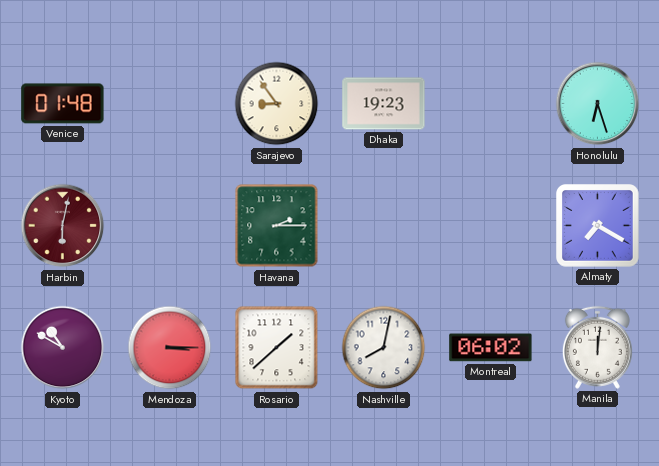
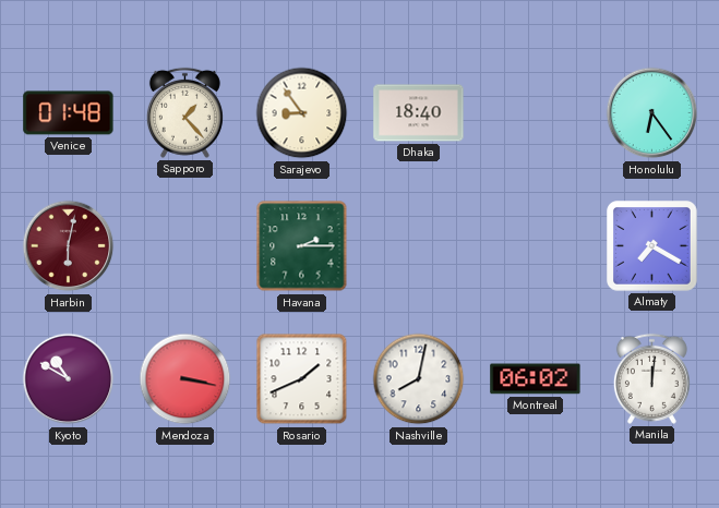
Sapporo: none -> 1:23
Dhaka: 19:23 -> 18:40
Honolulu: 6:27 -> 6:24
Mendoza: 3:15 -> 3:17
Rosario: 1:38 -> 1:41
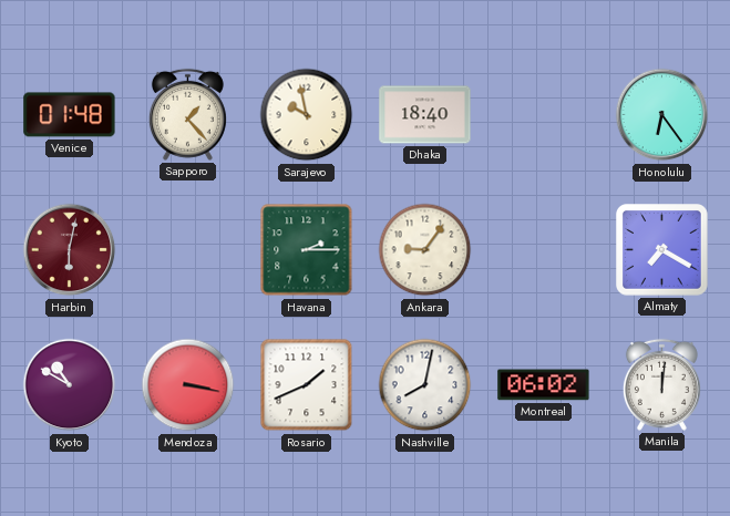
Sarajevo: 8:54 -> 9:58
Ankara: none -> 9:06
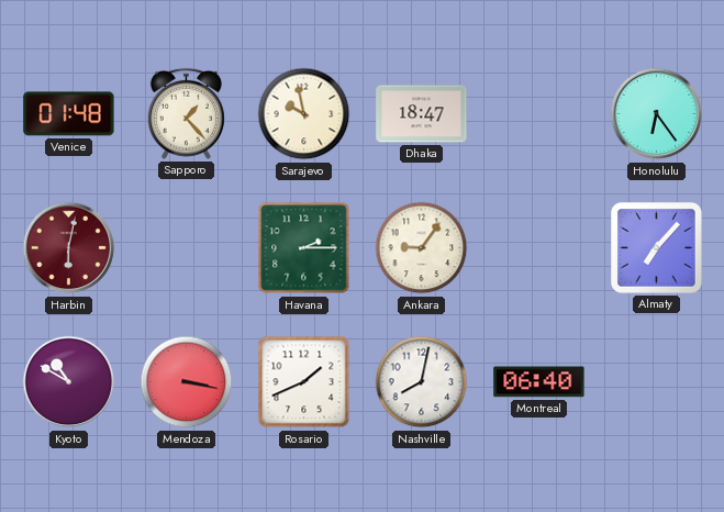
Dhaka: 18:40 -> 18:47
Almaty: 7:20 -> 7:07
Montreal: 06:02 -> 06:40
Manila: 12:01 -> none
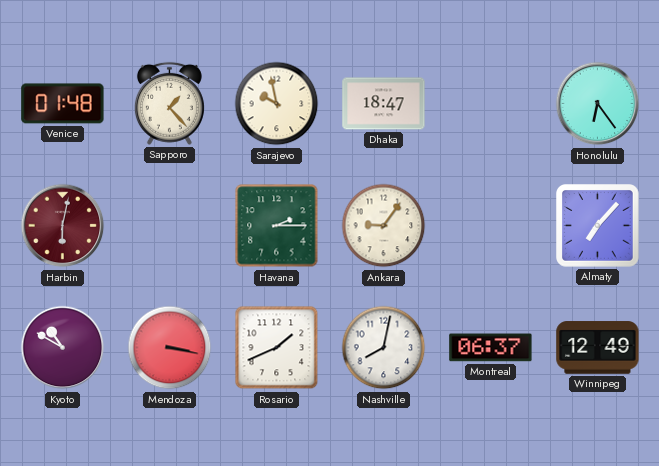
Montreal: 06:40 -> 06:37
Winnipeg: none -> 12:49
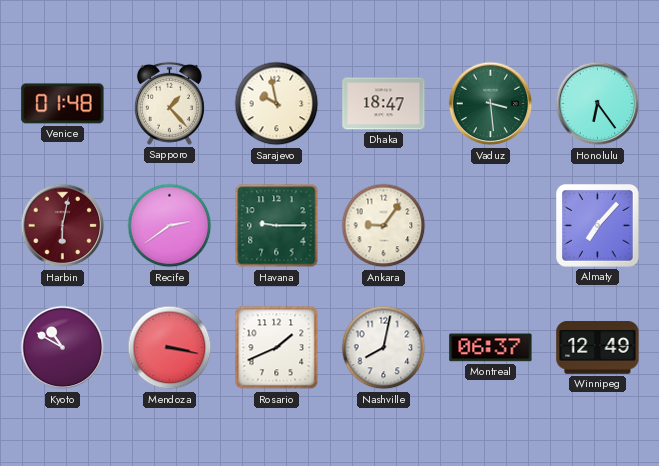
Vaduz: none -> 3:29
Recife: none -> 2:39
Havana: 2:15 -> 9:15
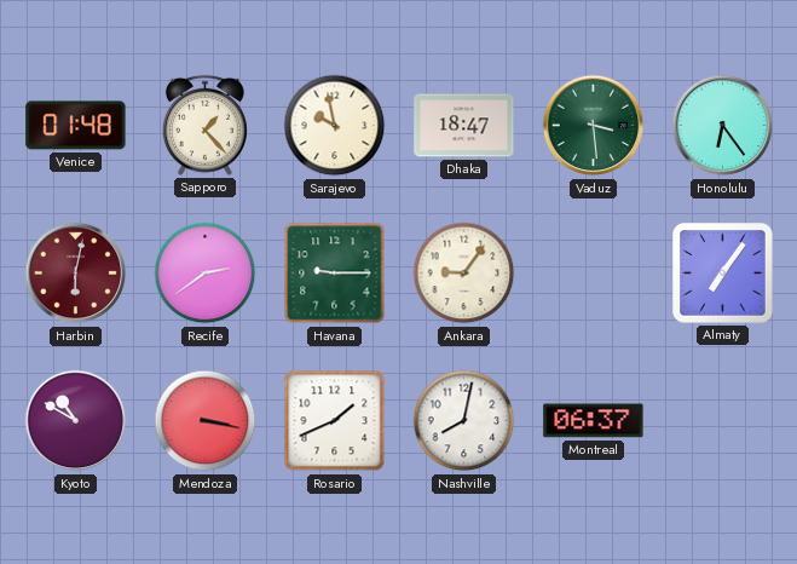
Almaty: 7:07 -> 7:06
Winnipeg: 12:49 -> none
